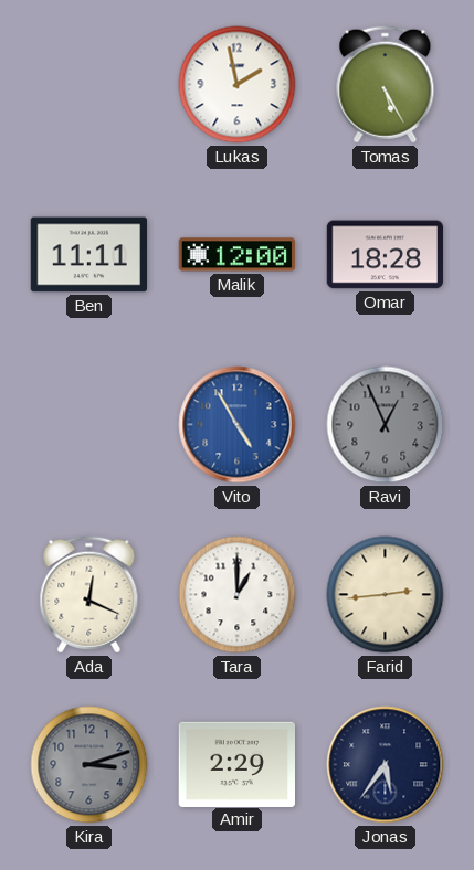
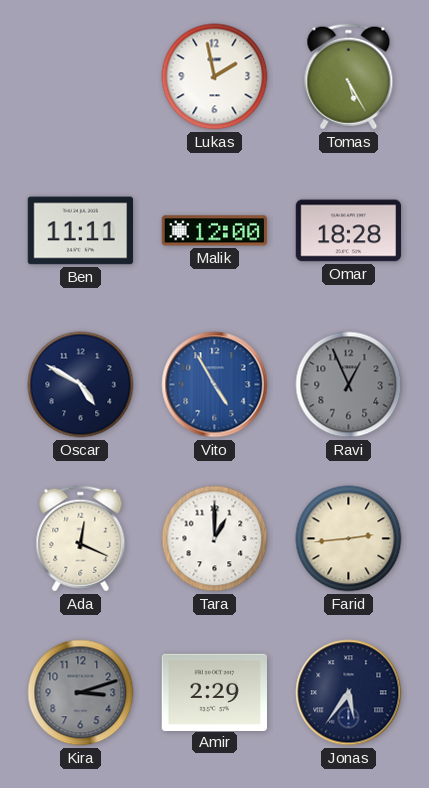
Oscar: none -> 4:50
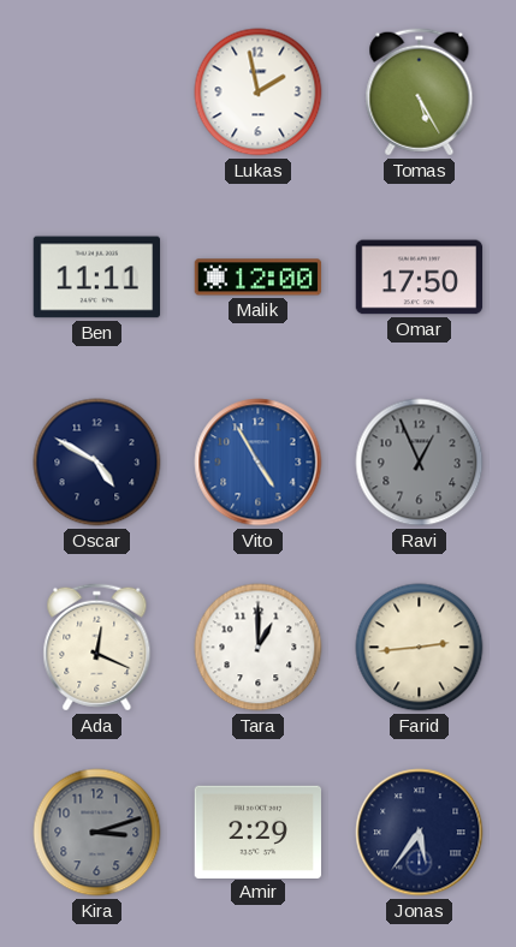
Omar: 18:28 -> 17:50
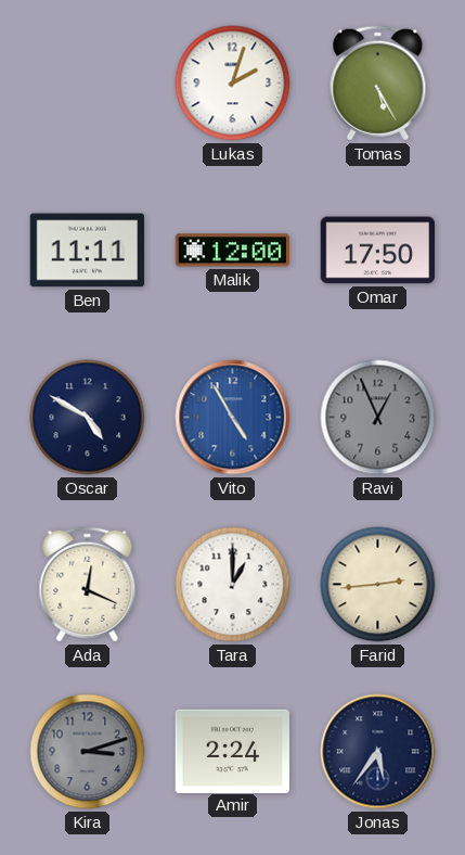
Lukas: 1:58 -> 2:03
Amir: 2:29 -> 2:24
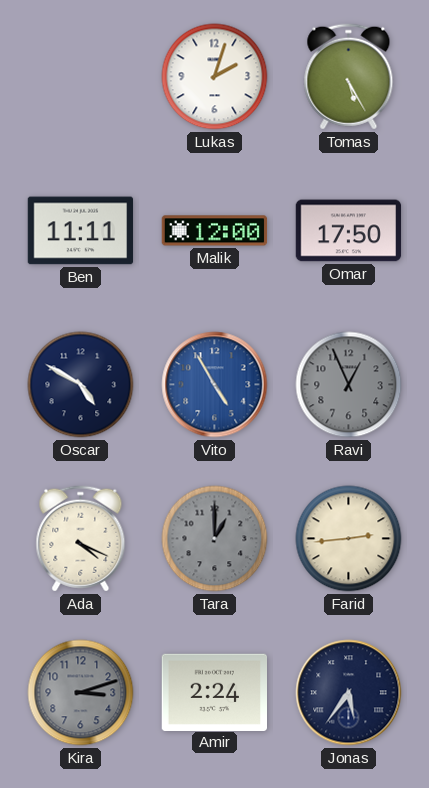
Ada: 12:19 -> 4:19
Tara dial: white -> grey
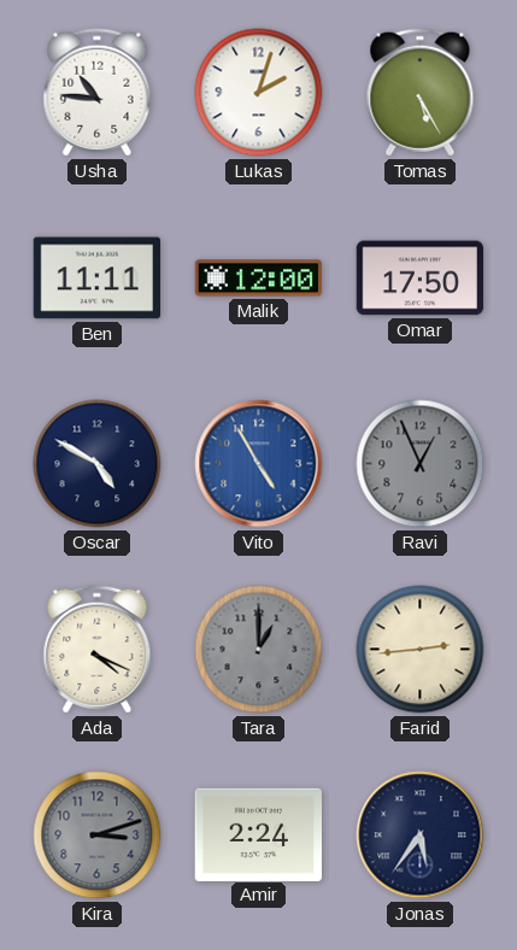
Usha: none -> 10:46
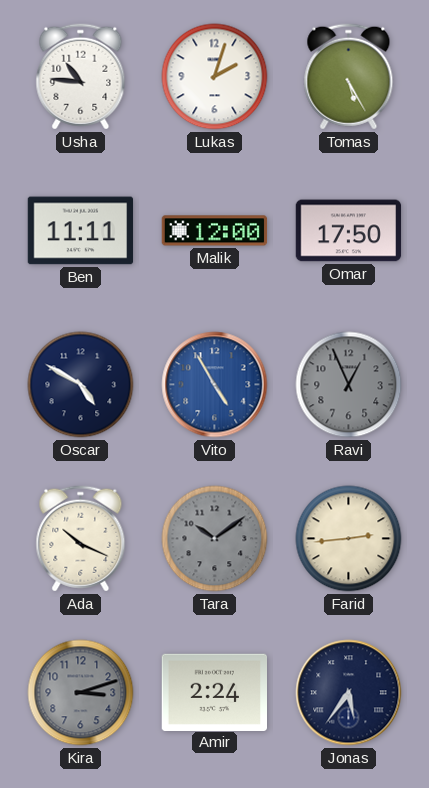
Ada: 4:19 -> 10:19
Tara: 1:00 -> 10:09
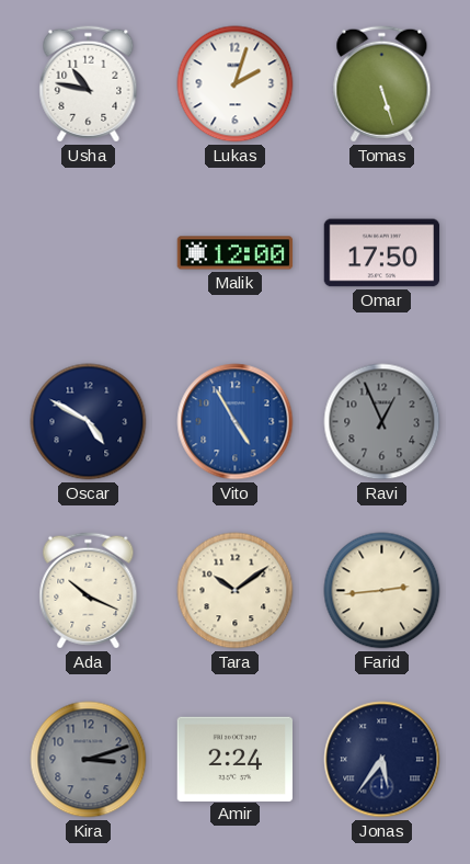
Usha: 10:46 -> 10:47
Tomas: 5:25 -> 5:27
Ben: 11:11 -> none
Tara dial: grey -> cream
